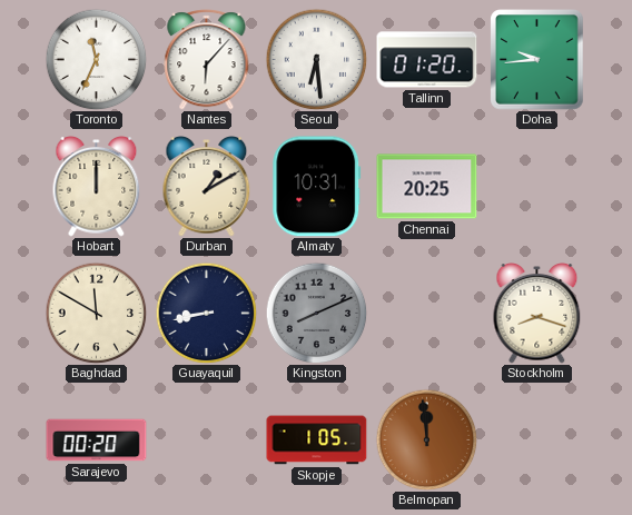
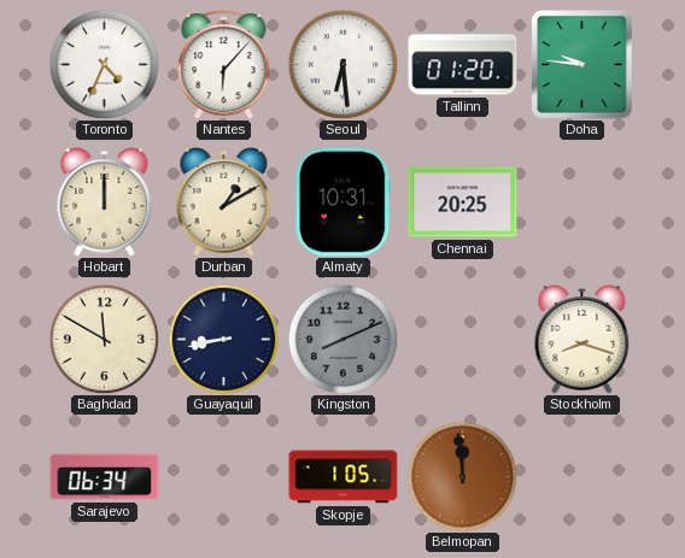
Toronto: 11:34 -> 4:34
Doha: 9:44 -> 9:46
Sarajevo: 00:20 -> 06:34
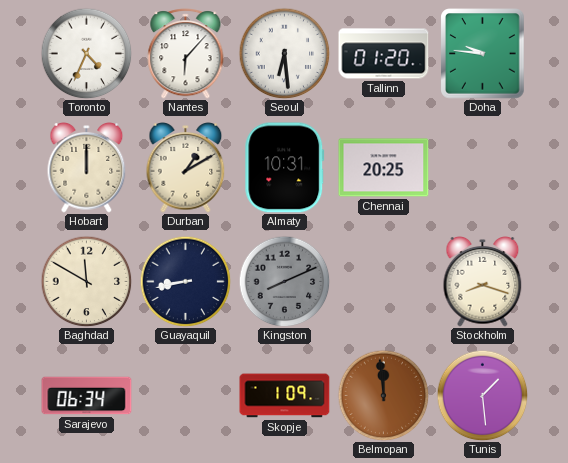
Skopje: 1:05 -> 1:09
Tunis: none -> 1:29
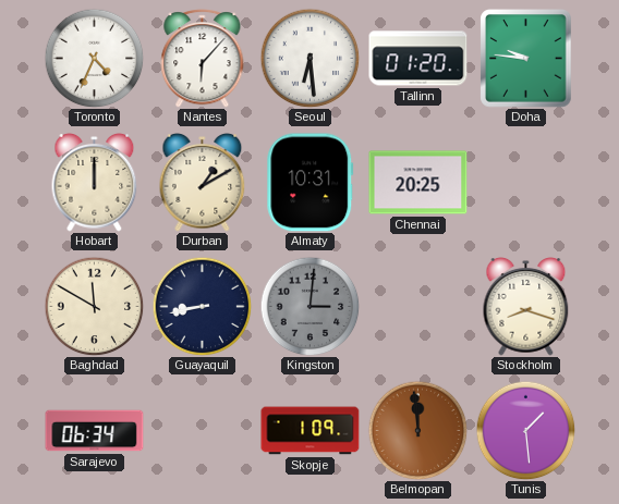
Kingston: 8:11 -> 3:01
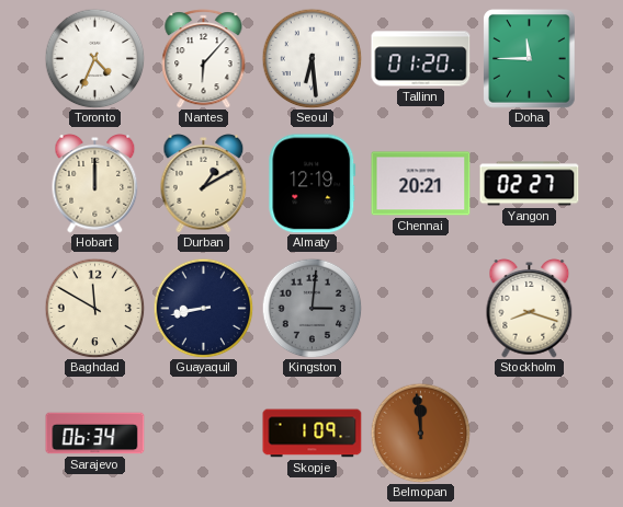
Doha: 9:46 -> 11:45
Almaty: 10:31 -> 12:19
Chennai: 20:25 -> 20:21
Yangon: none -> 02:27
Tunis: 1:29 -> none
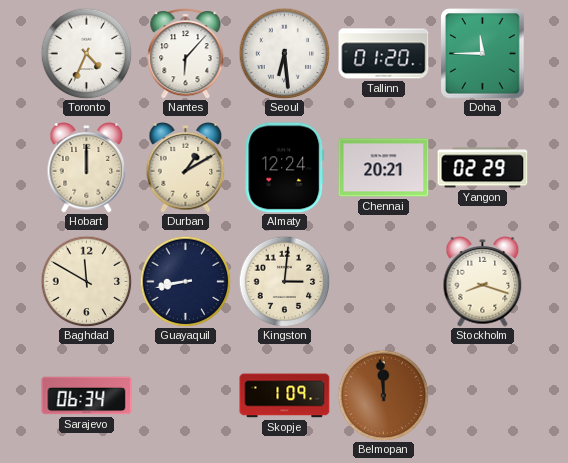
Almaty: 12:19 -> 12:24
Yangon: 02:27 -> 02:29
Kingston dial: grey -> cream
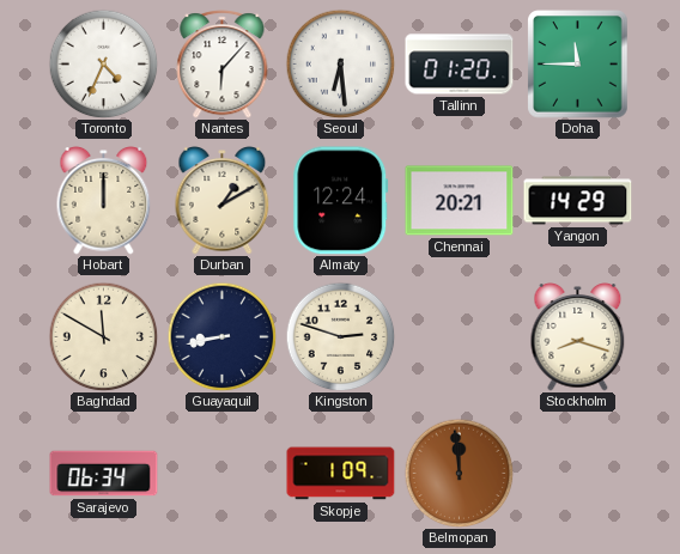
Yangon: 02:29 -> 14:29
Kingston: 3:01 -> 2:48
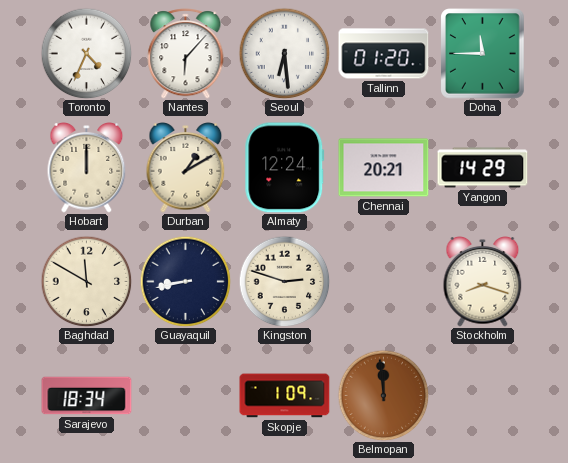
Sarajevo: 06:34 -> 18:34
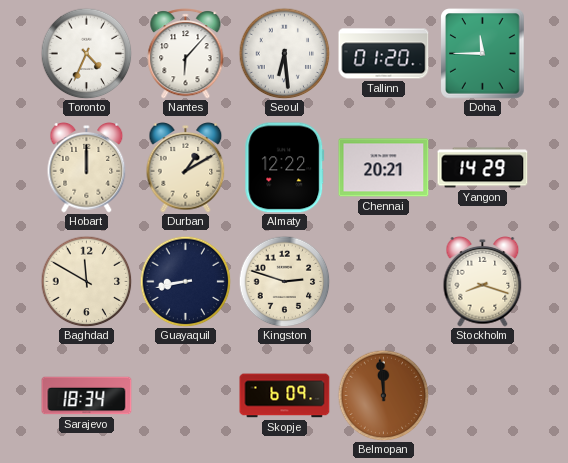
Almaty: 12:24 -> 12:22
Skopje: 1:09 -> 6:09
